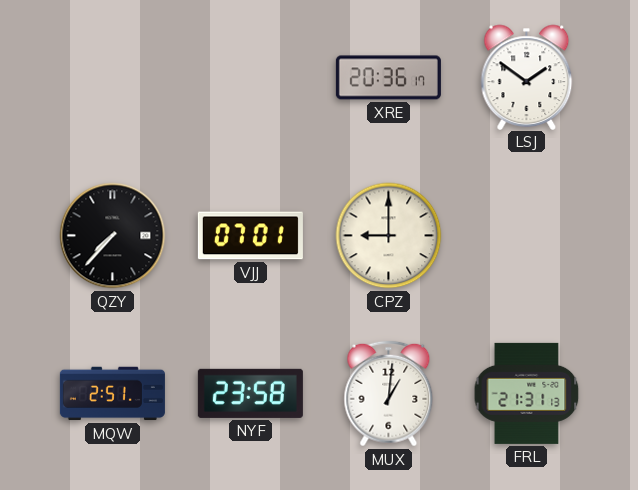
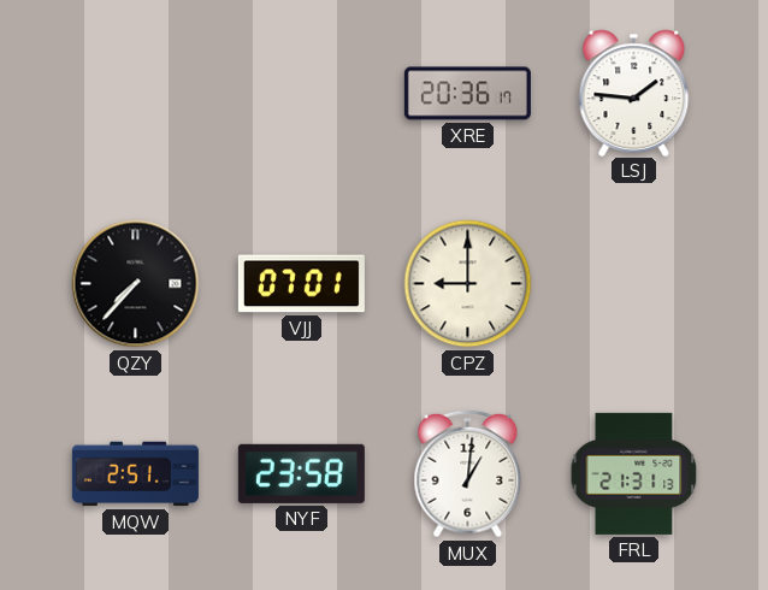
LSJ: 1:51 -> 1:46
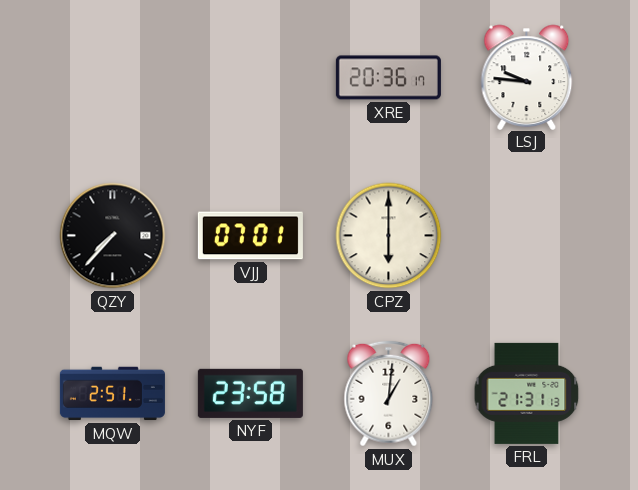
LSJ: 1:46 -> 9:46
CPZ: 9:00 -> 6:00
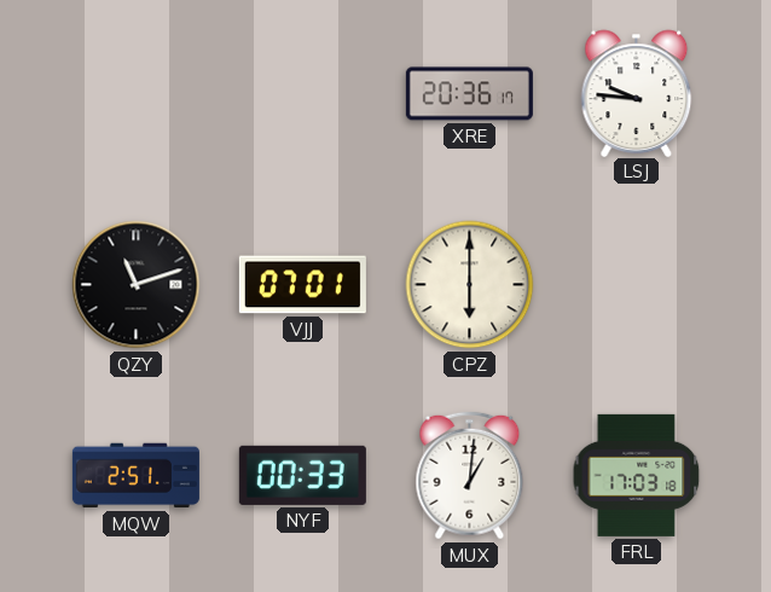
QZY: 7:37 -> 11:12
NYF: 23:58 -> 00:33
FRL: 21:31 -> 17:03
